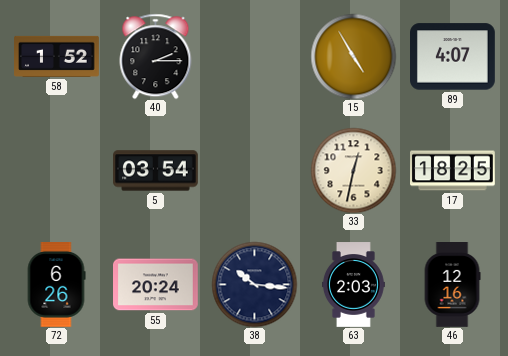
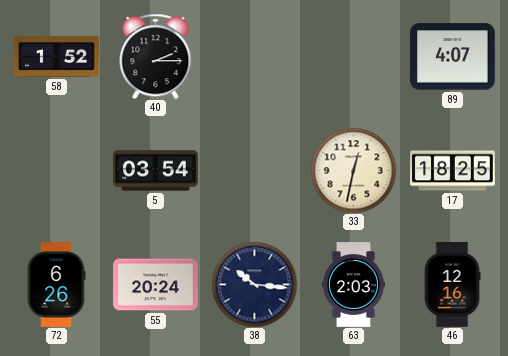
15: 4:55 -> none
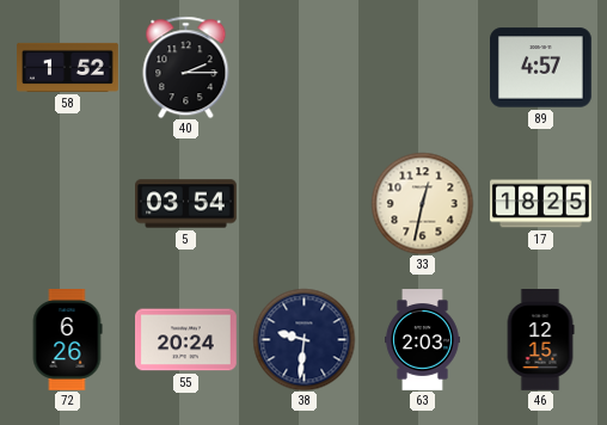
89: 4:07 -> 4:57
38: 10:16 -> 9:31
46: 12:16 -> 12:15
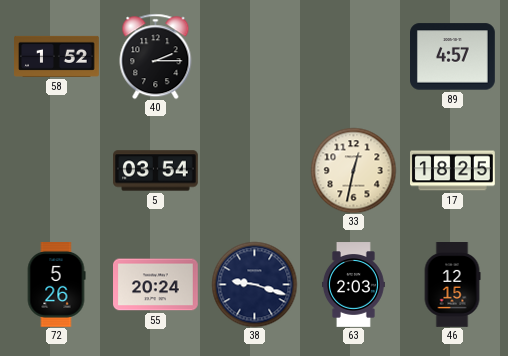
72: 6:26 -> 5:26
38: 9:31 -> 9:18
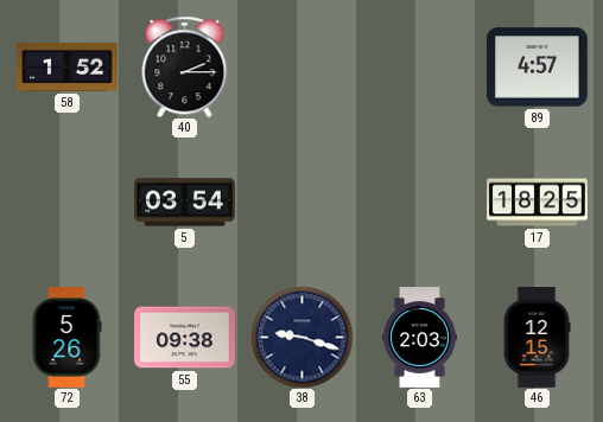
33: 12:32 -> none
55: 20:24 -> 09:38
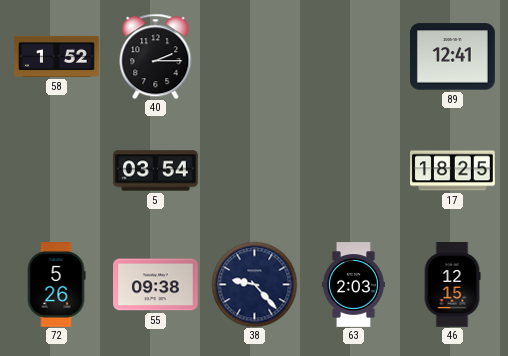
89: 4:57 -> 12:41
38: 9:18 -> 9:23
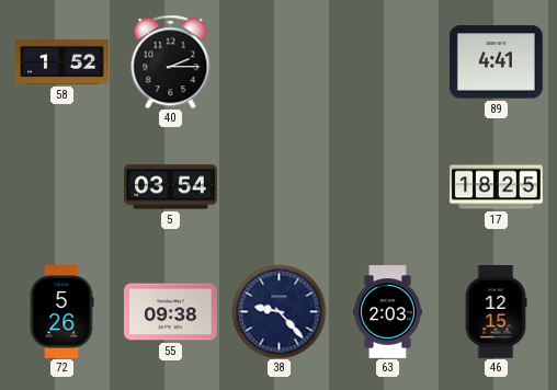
89: 12:41 -> 4:41
